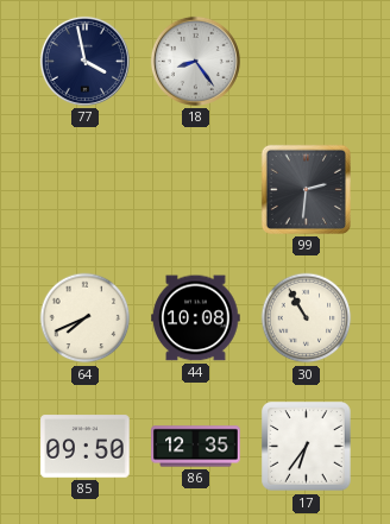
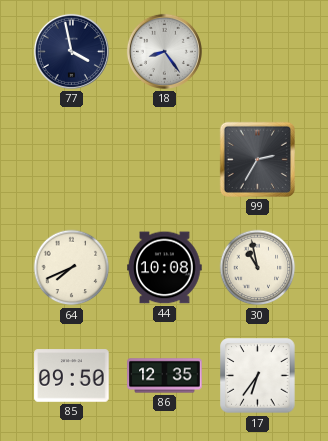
99: 2:31 -> 2:35
30: 10:55 -> 10:58
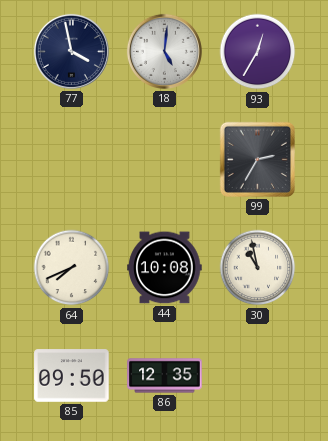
18: 8:24 -> 5:01
93: none -> 12:35
17: 6:36 -> none
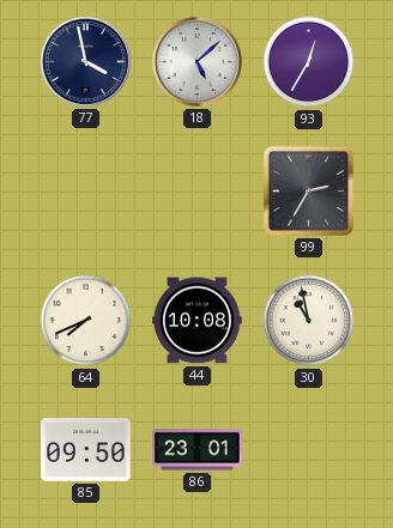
18: 5:01 -> 5:08
86: 12:35 -> 23:01
